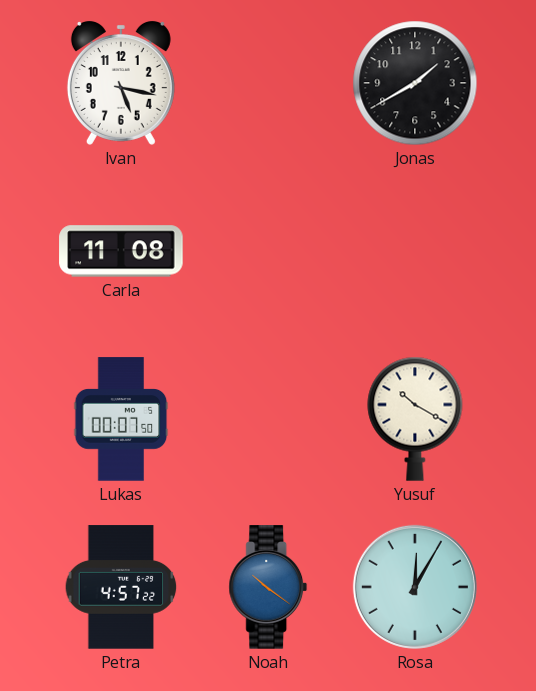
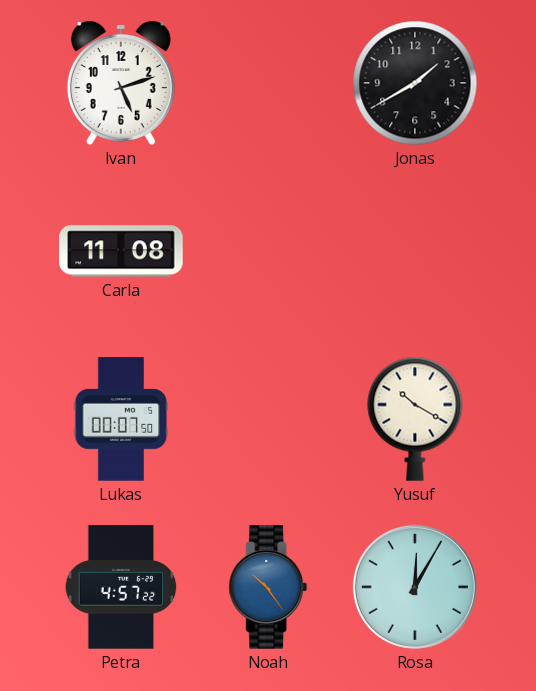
Ivan: 5:17 -> 5:12
Noah: 10:21 -> 10:24
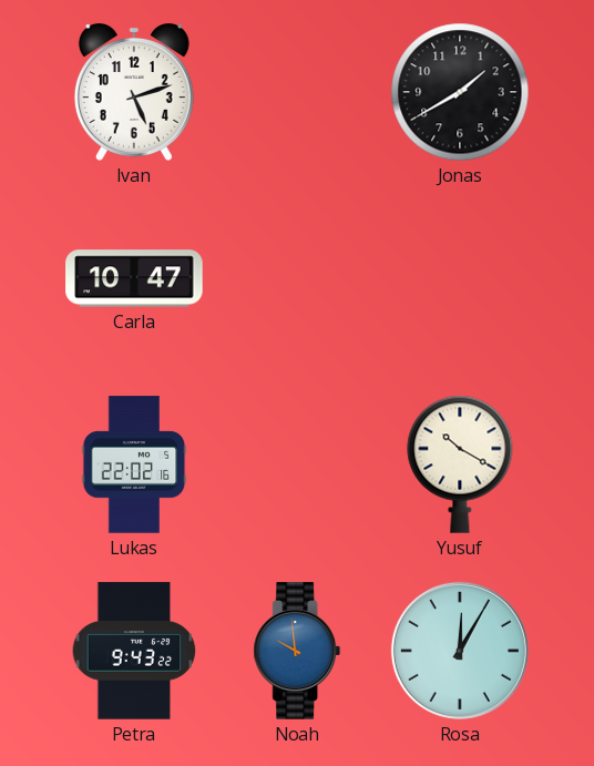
Carla: 11:08 -> 10:47
Lukas: 00:07 -> 22:02
Petra: 4:57 -> 9:43
Noah: 10:24 -> 9:59
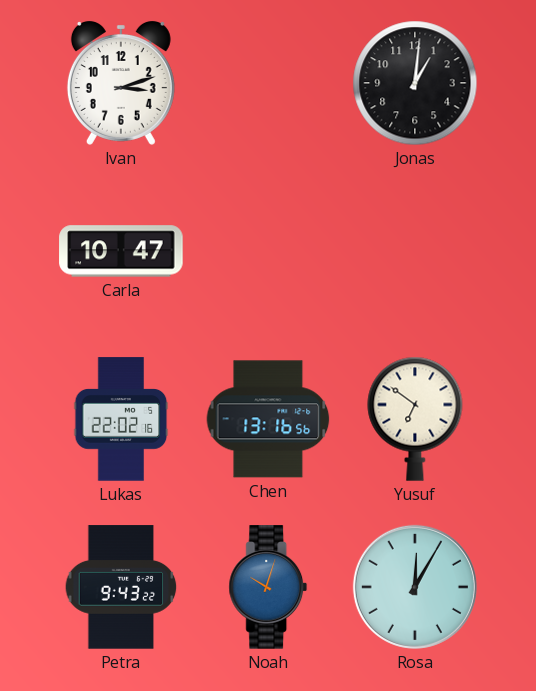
Ivan: 5:12 -> 3:12
Jonas: 1:40 -> 1:01
Chen: none -> 13:16
Yusuf: 10:20 -> 6:51
Noah: 9:59 -> 10:03
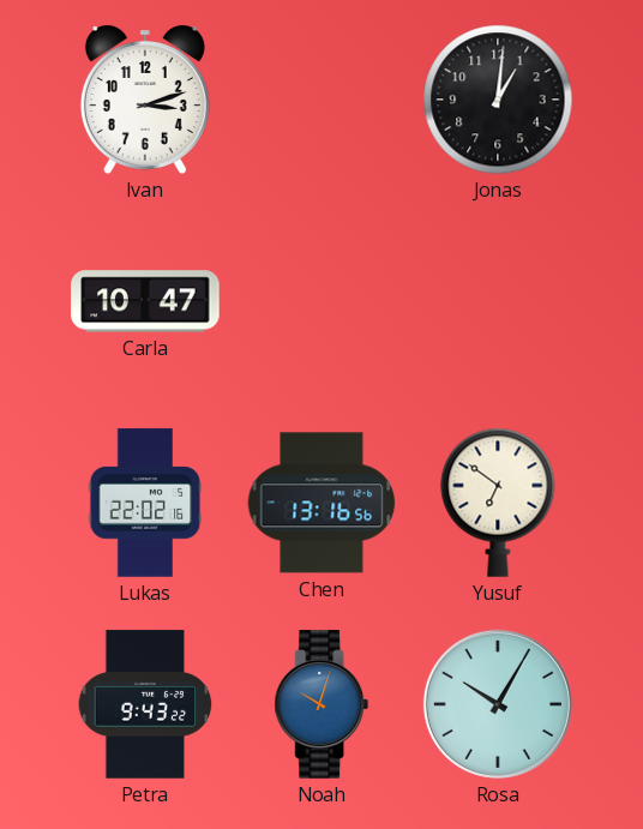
Rosa: 12:05 -> 10:05
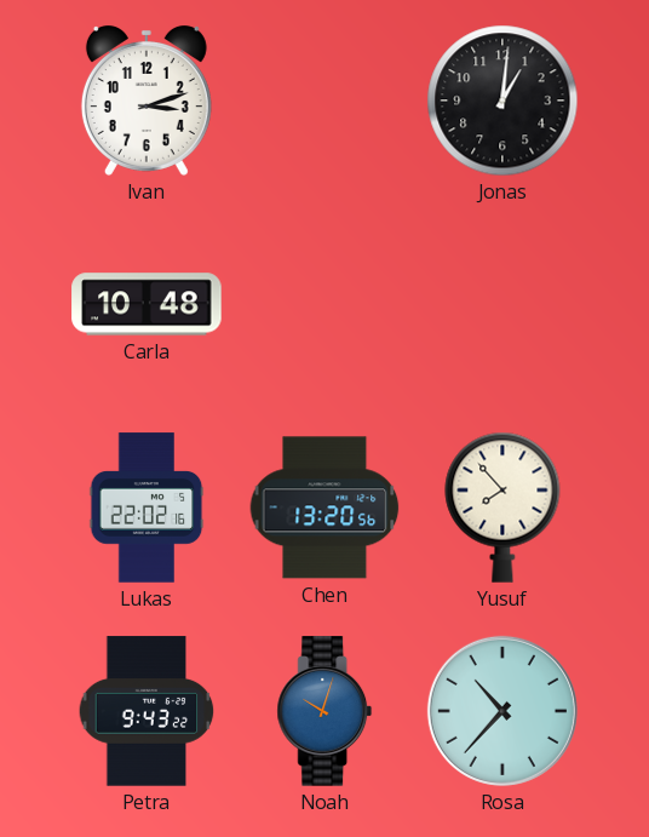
Carla: 10:47 -> 10:48
Chen: 13:16 -> 13:20
Yusuf: 6:51 -> 7:53
Rosa: 10:05 -> 10:37
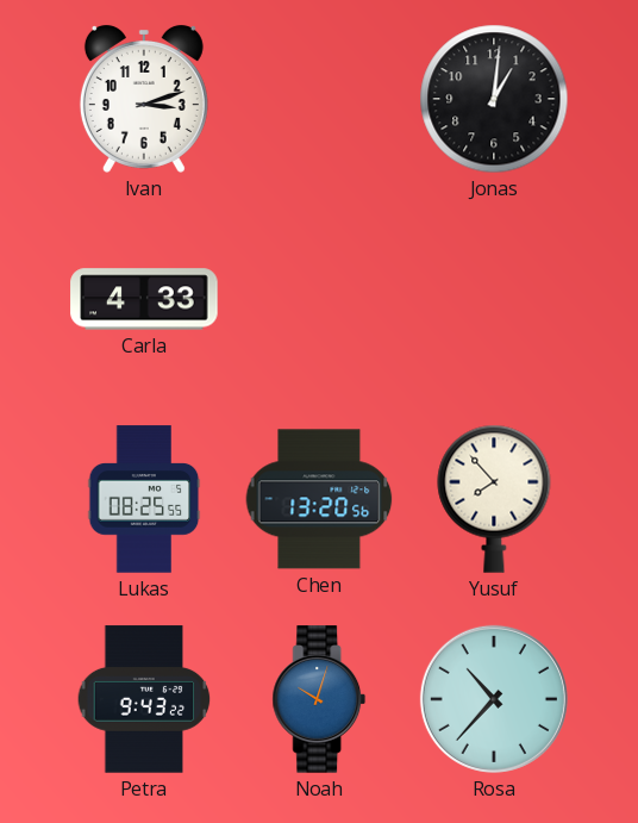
Carla: 10:48 -> 4:33
Lukas: 22:02 -> 08:25
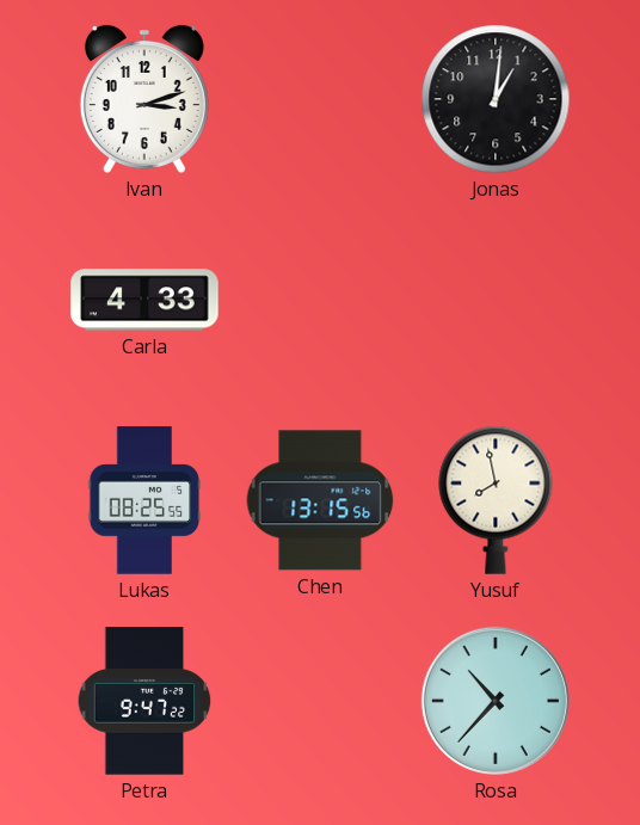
Chen: 13:20 -> 13:15
Yusuf: 7:53 -> 7:58
Petra: 9:43 -> 9:47
Noah: 10:03 -> none
